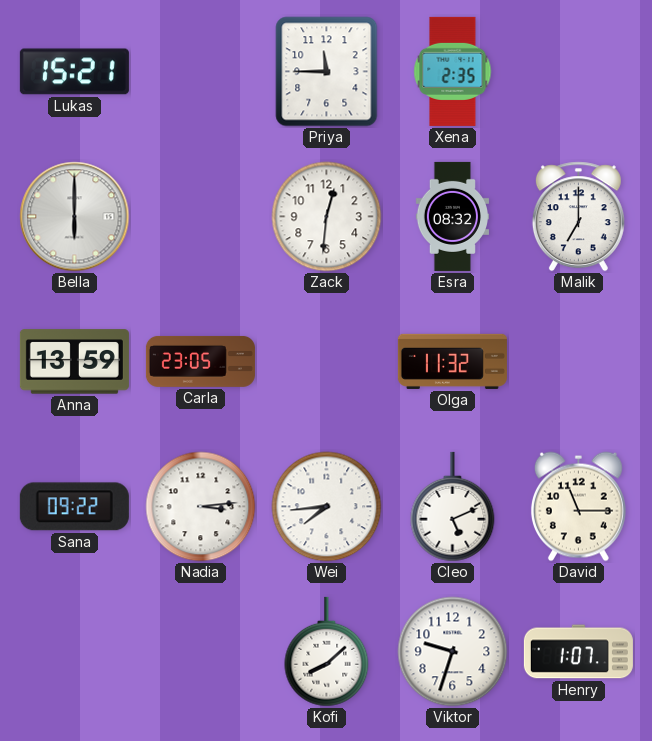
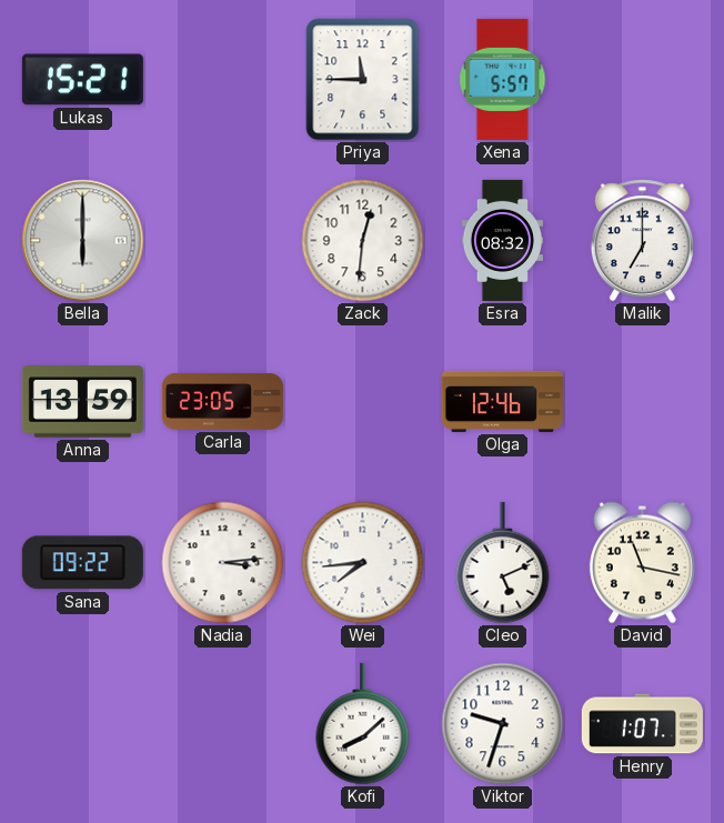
Xena: 2:35 -> 5:57
Olga: 11:32 -> 12:46
David: 11:15 -> 11:17
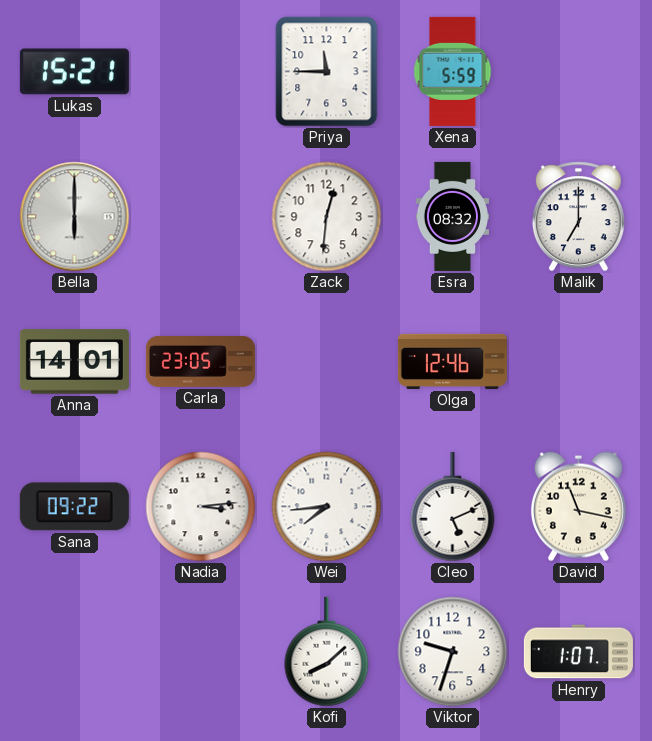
Xena: 5:57 -> 5:59
Anna: 13:59 -> 14:01
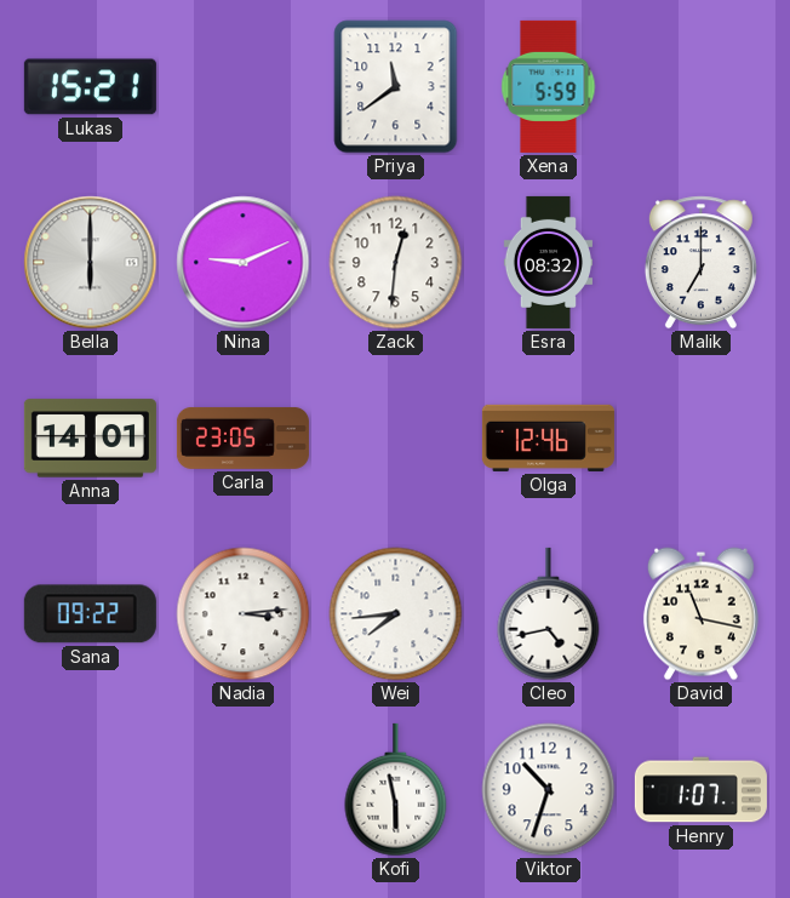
Priya: 11:45 -> 11:39
Nina: none -> 9:11
Cleo: 5:11 -> 4:43
Kofi: 8:08 -> 5:58
Viktor: 9:33 -> 10:33
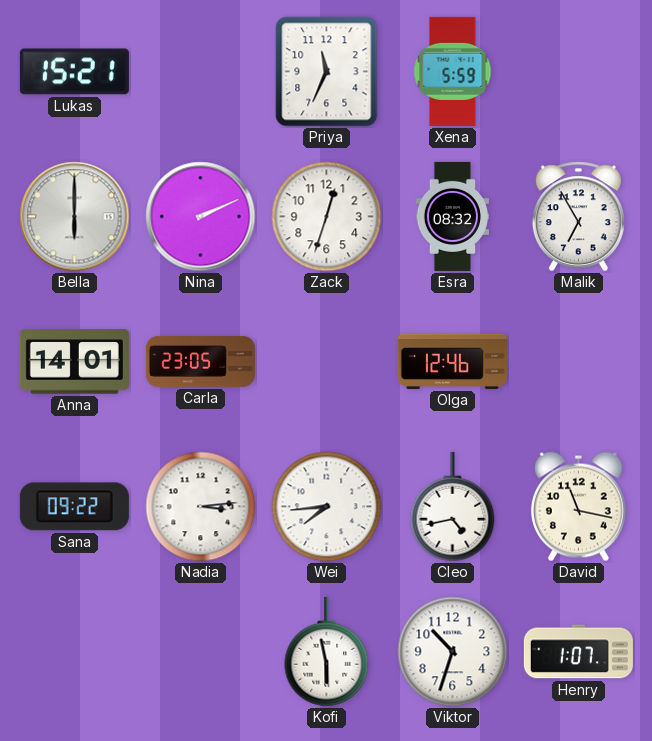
Priya: 11:39 -> 11:34
Nina: 9:11 -> 2:11
Zack: 12:31 -> 12:33
Malik: 7:00 -> 6:55
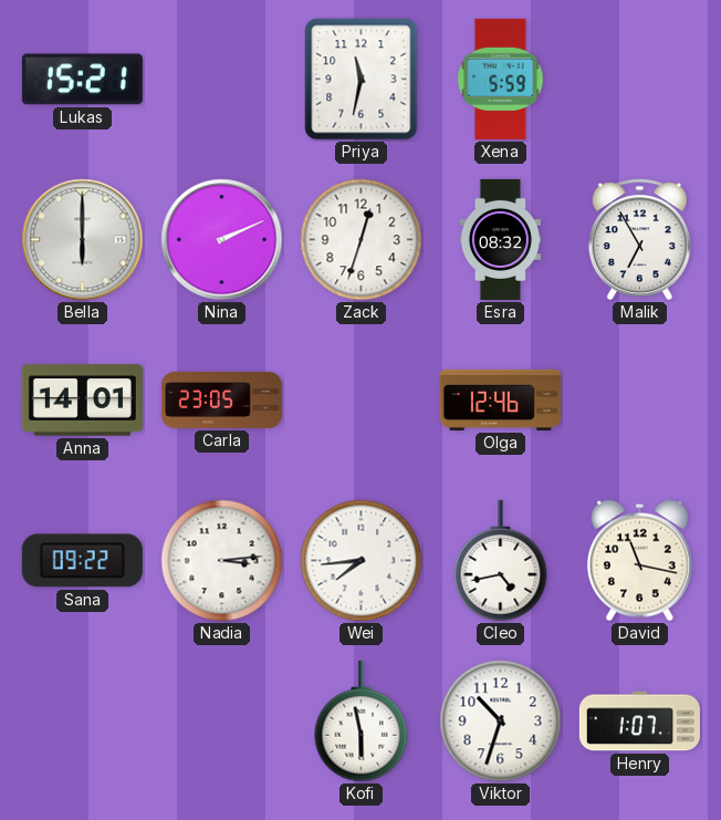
Priya: 11:34 -> 11:32
